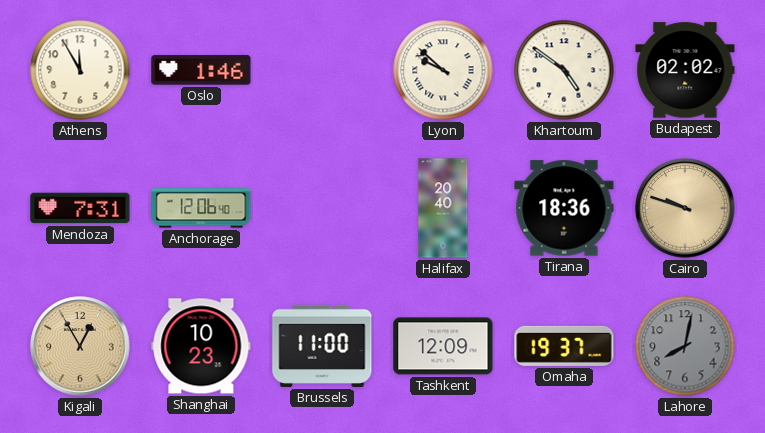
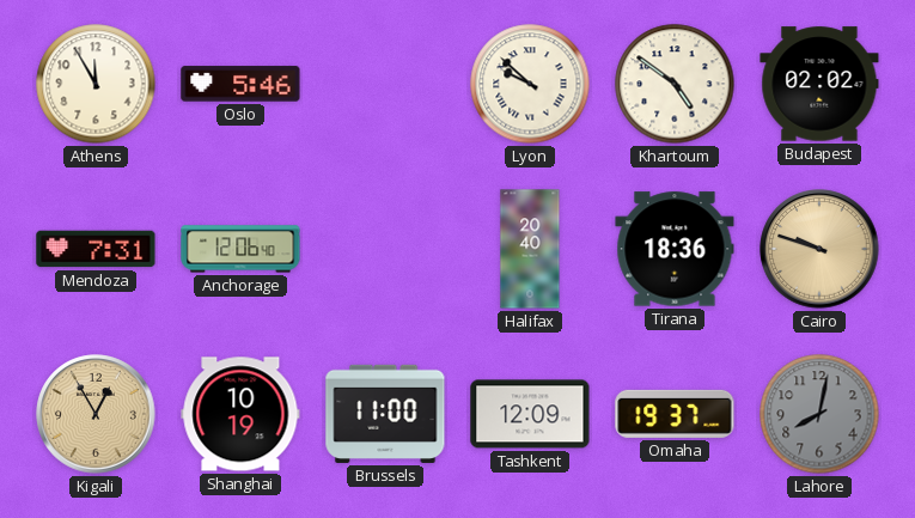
Oslo: 1:46 -> 5:46
Shanghai: 10:23 -> 10:19
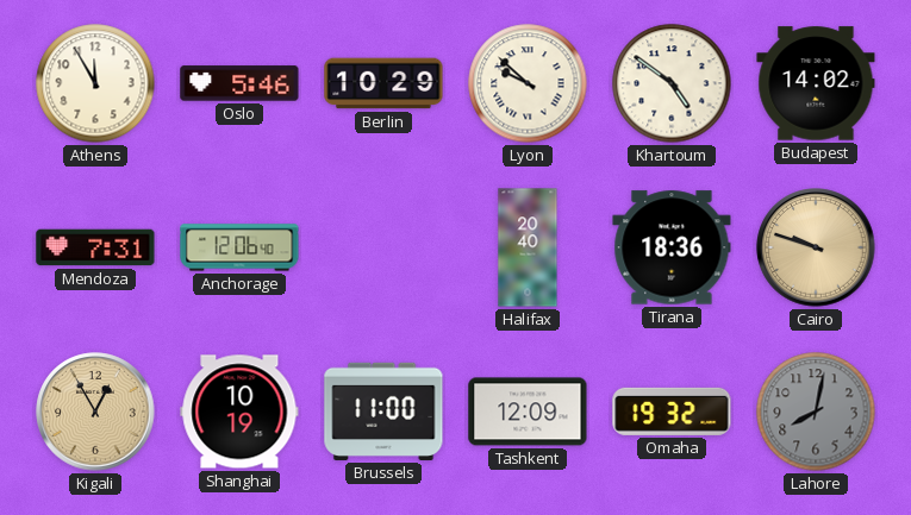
Berlin: none -> 10:29
Budapest: 02:02 -> 14:02
Omaha: 19:37 -> 19:32
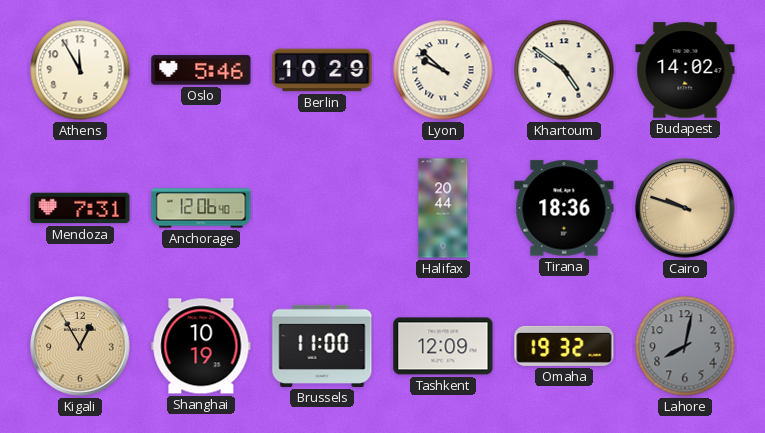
Halifax: 20:40 -> 20:44
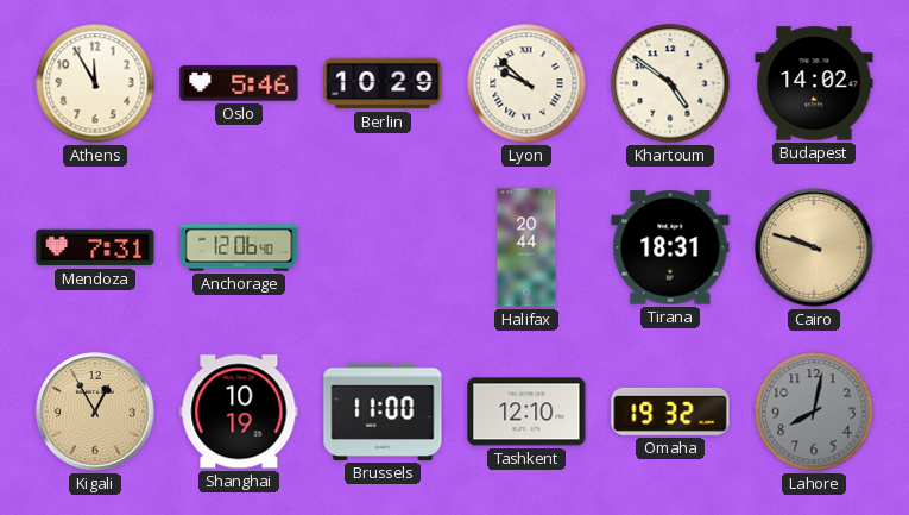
Tirana: 18:36 -> 18:31
Tashkent: 12:09 -> 12:10
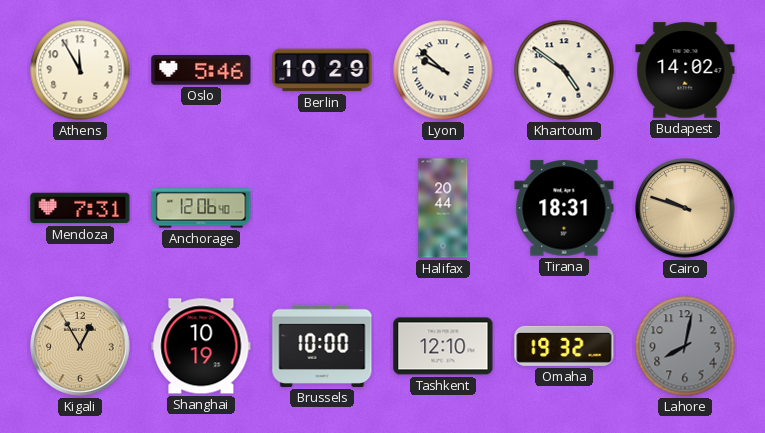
Brussels: 11:00 -> 10:00
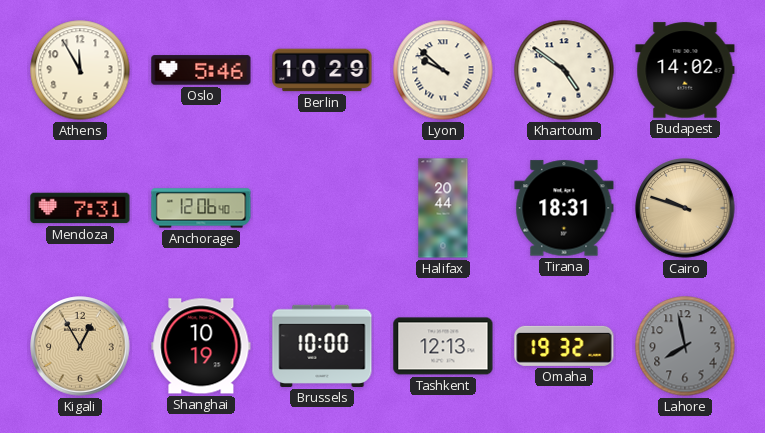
Tashkent: 12:10 -> 12:13
Lahore: 8:02 -> 7:58
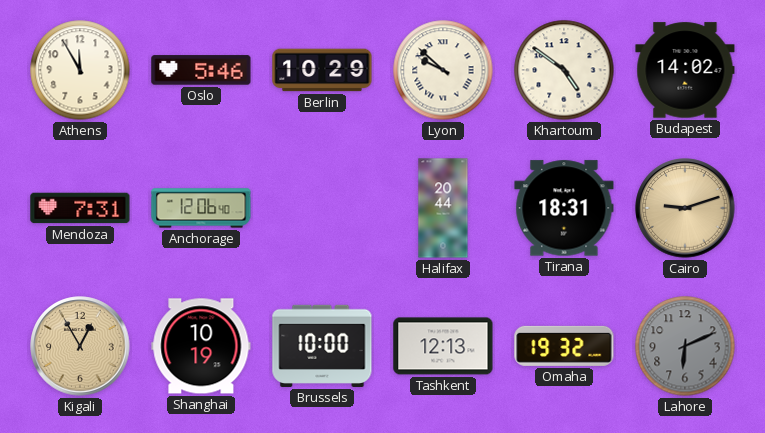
Cairo: 9:48 -> 9:12
Lahore: 7:58 -> 6:11
